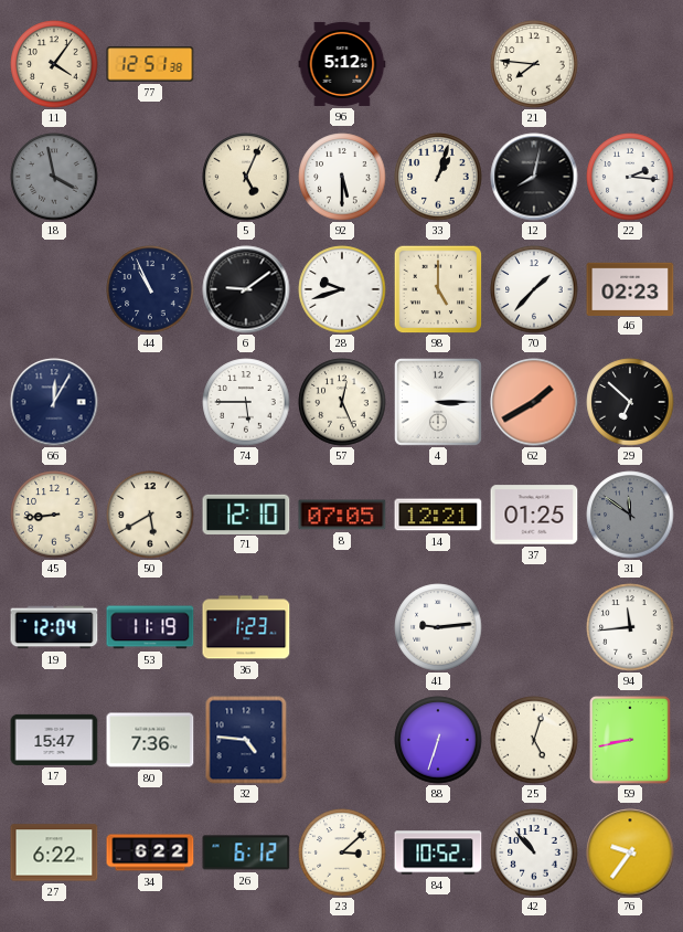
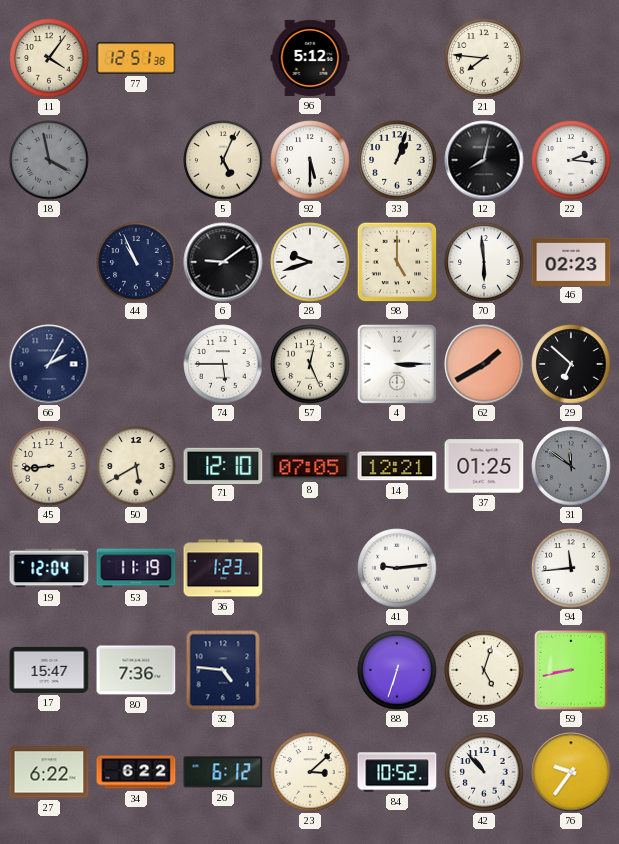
70: 1:37 -> 5:59
66: 12:05 -> 2:05
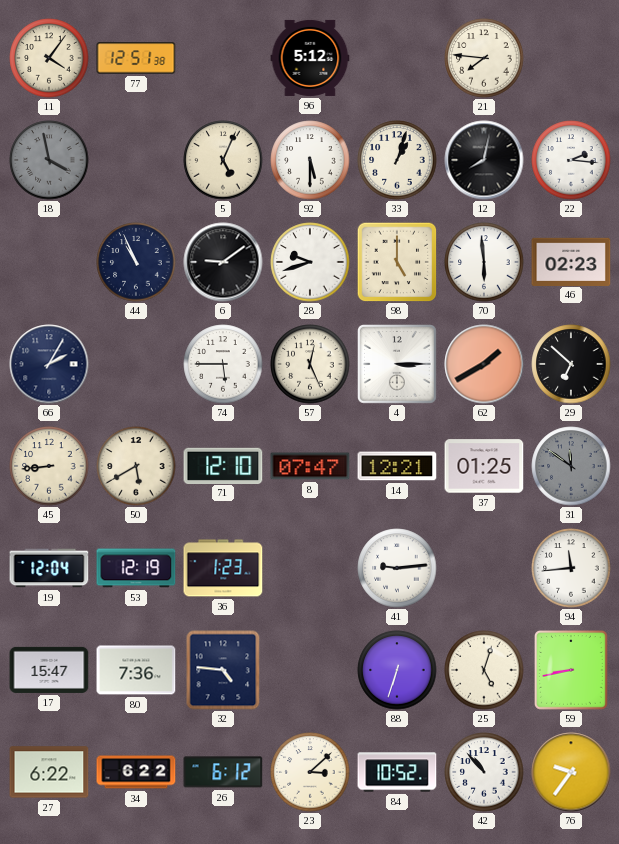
8: 07:05 -> 07:47
53: 11:19 -> 12:19
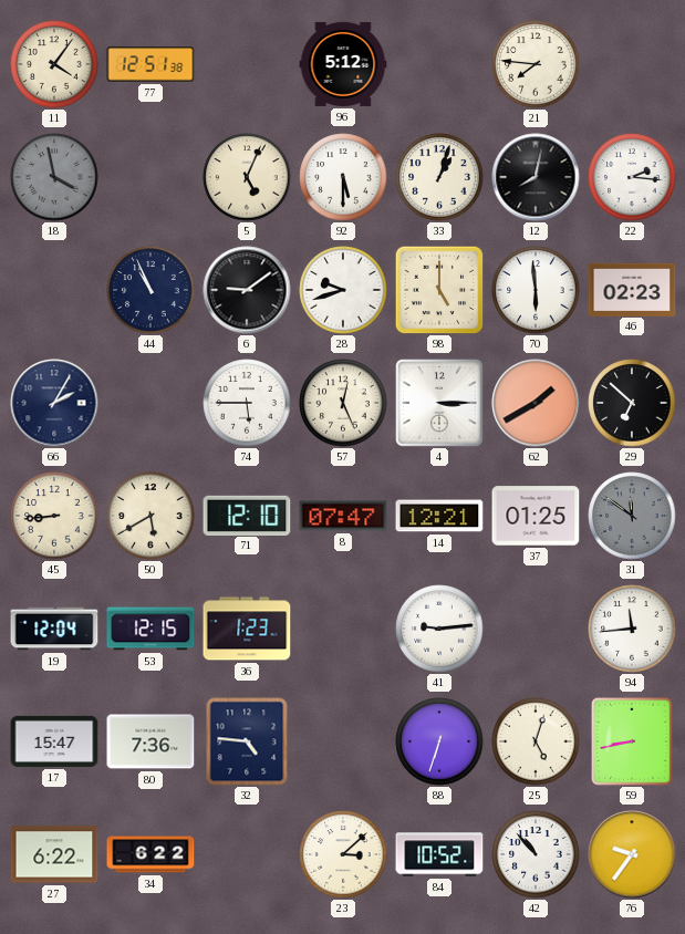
53: 12:19 -> 12:15
26: 6:12 -> none
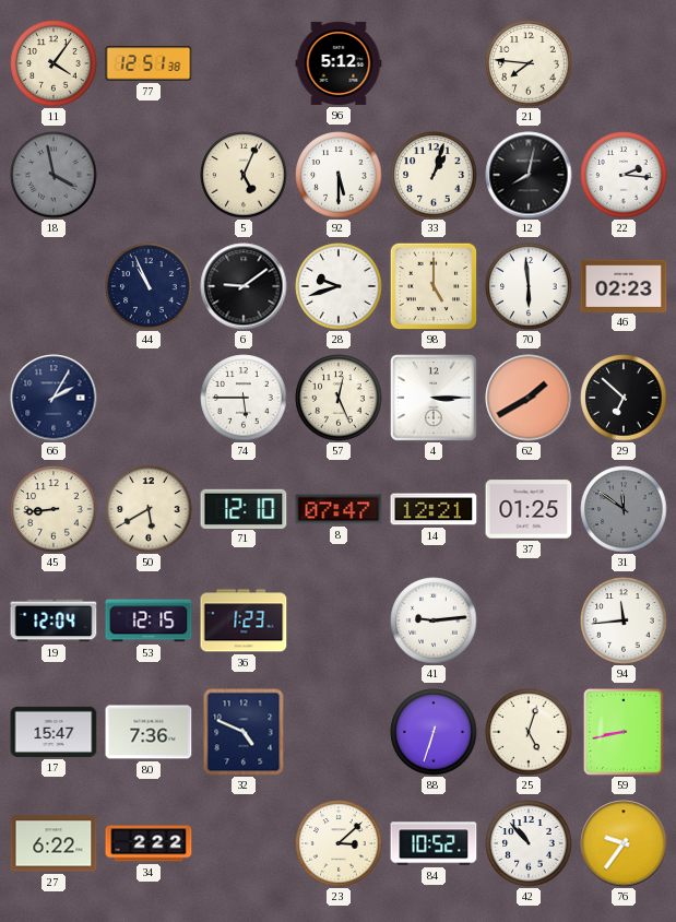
32: 4:46 -> 4:49
34: 6:22 -> 2:22
